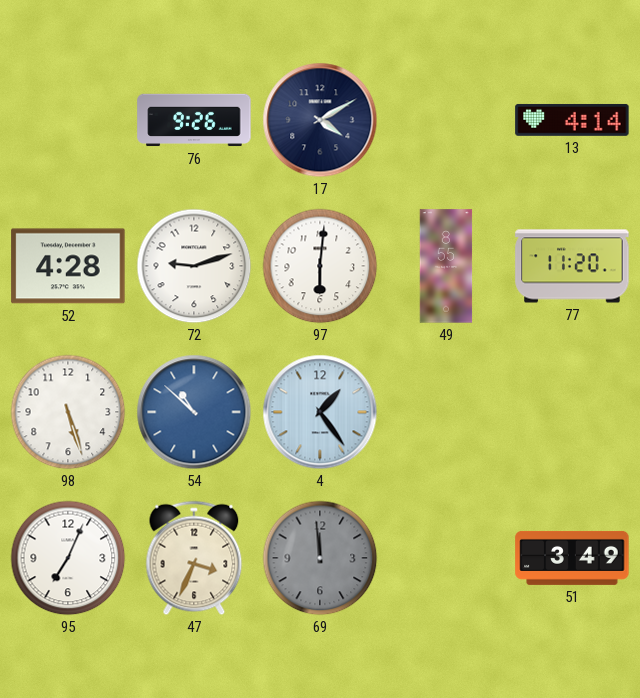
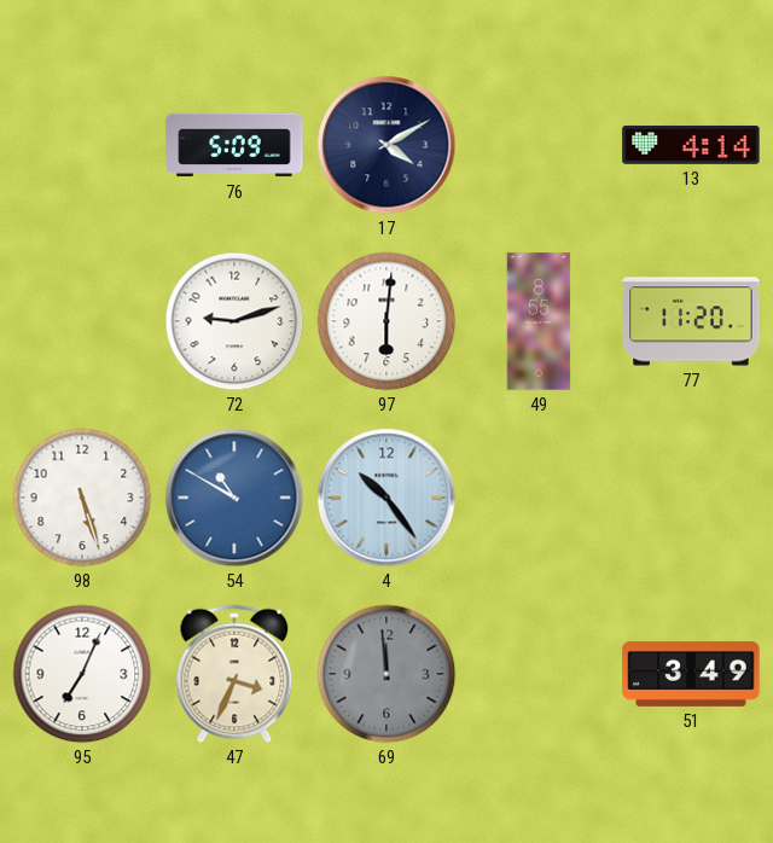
76: 9:26 -> 5:09
52: 4:28 -> none
54: 10:52 -> 10:50
4: 1:24 -> 10:24
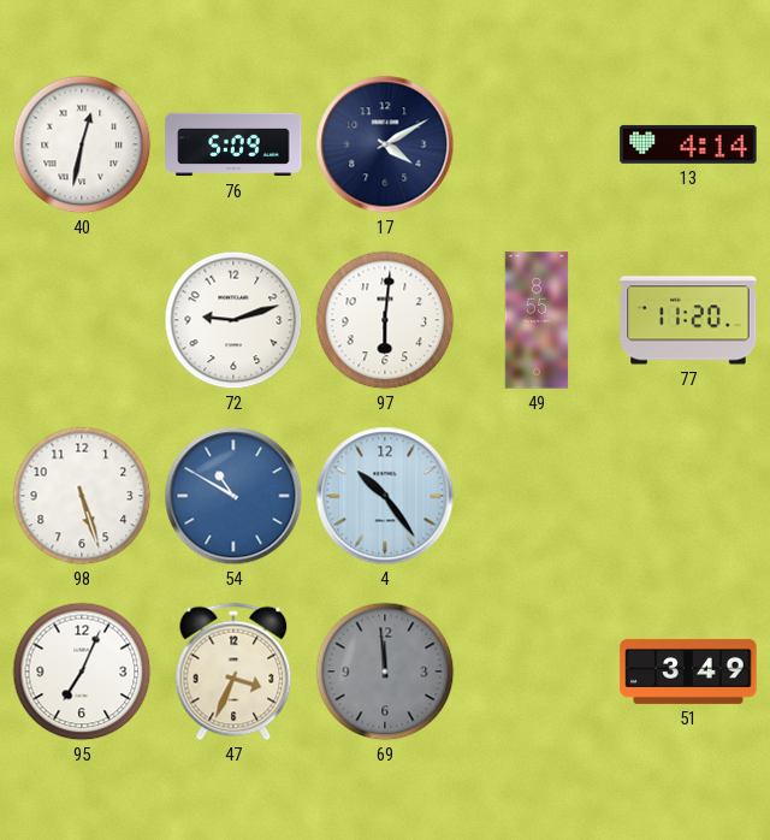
40: none -> 12:32
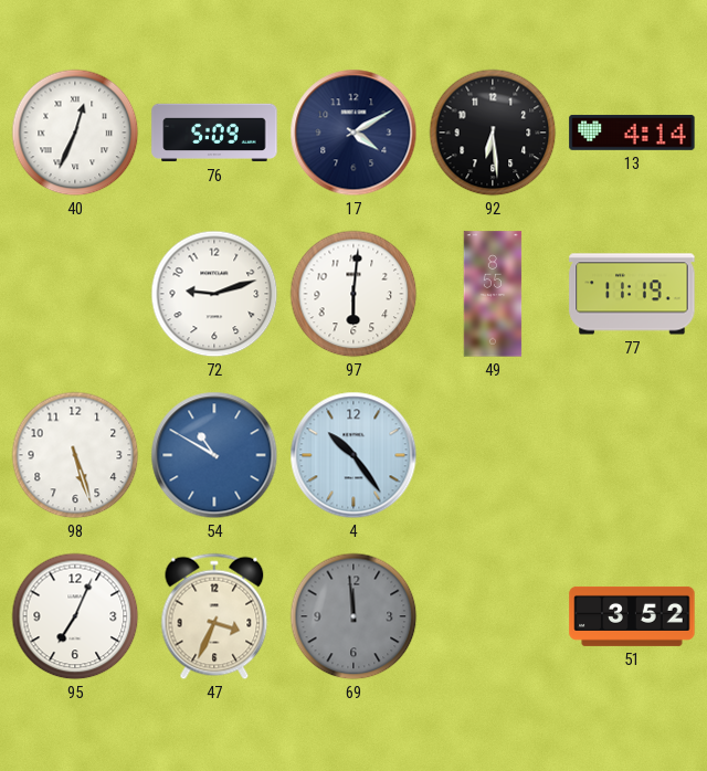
40: 12:32 -> 12:34
92: none -> 6:29
77: 11:20 -> 11:19
51: 3:49 -> 3:52
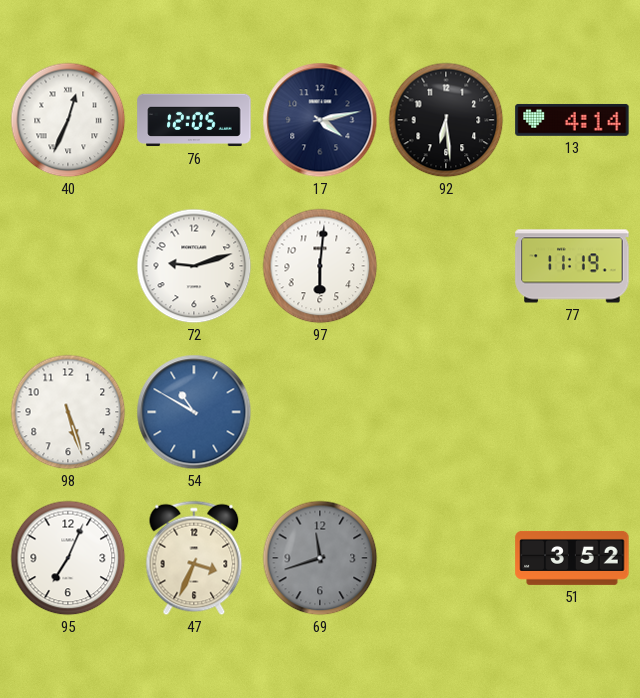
76: 5:09 -> 12:05
17: 4:10 -> 4:13
49: 8:55 -> none
4: 10:24 -> none
69: 11:59 -> 11:42
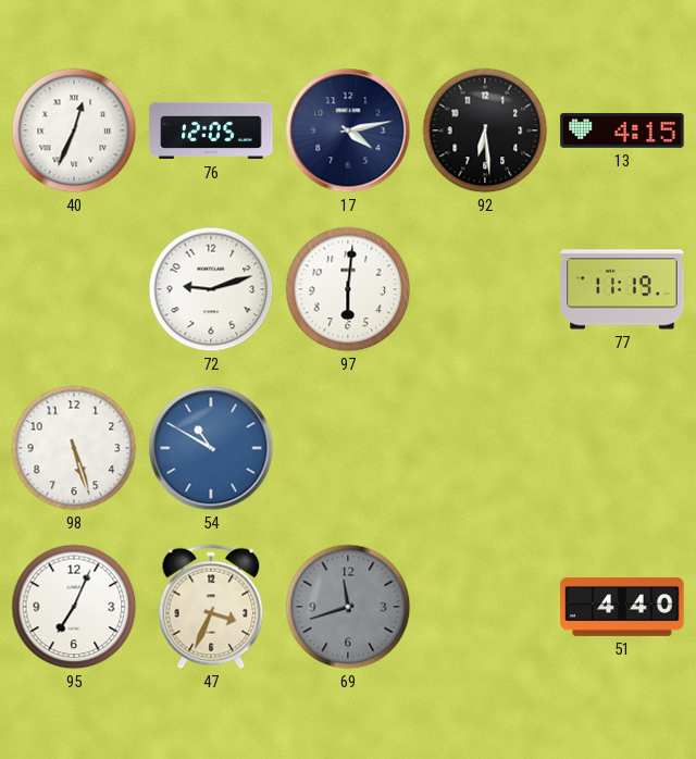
13: 4:14 -> 4:15
51: 3:52 -> 4:40
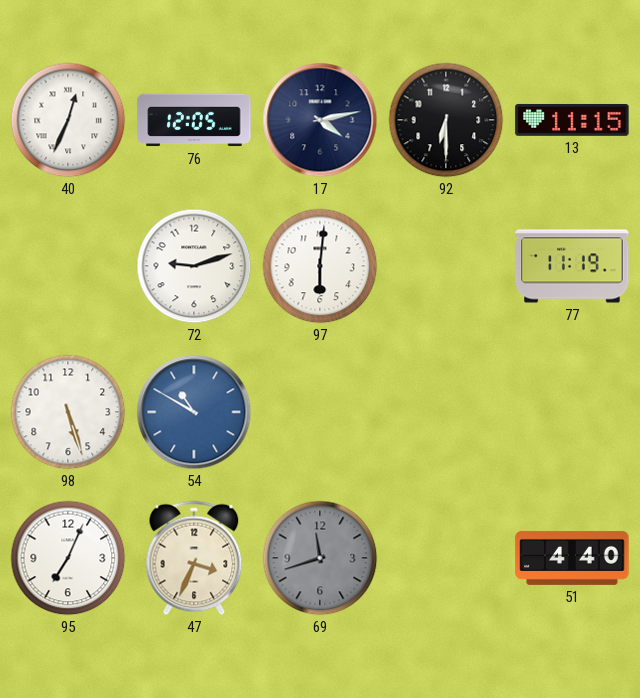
92: 6:29 -> 6:30
13: 4:15 -> 11:15
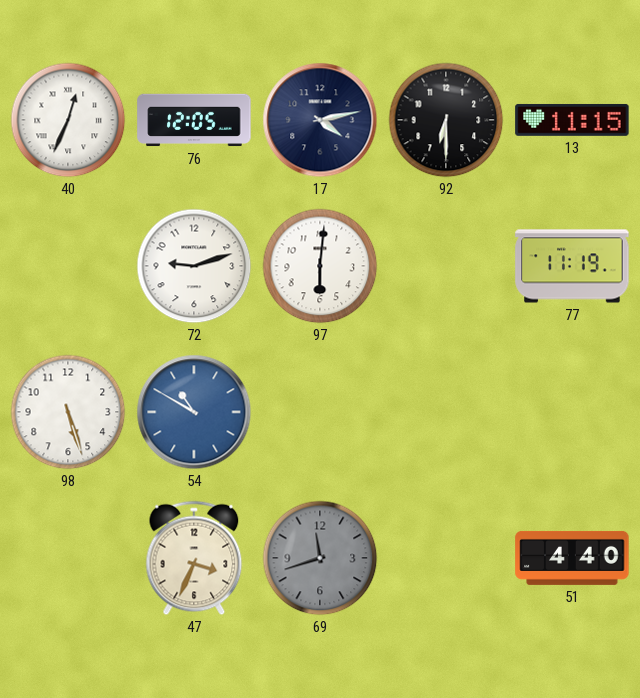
95: 7:04 -> none
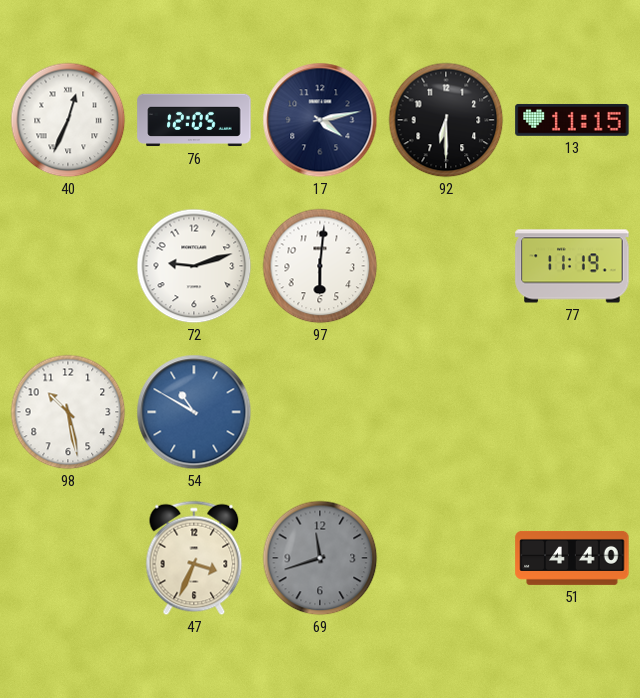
98: 5:27 -> 10:28
